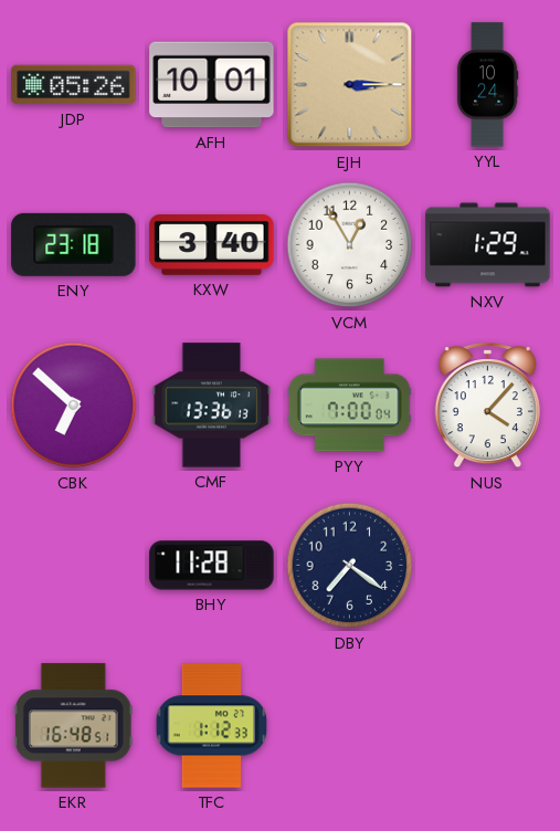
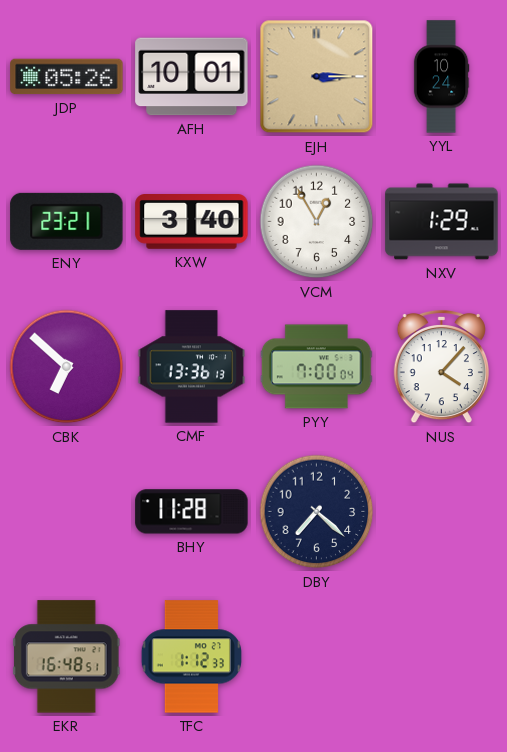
ENY: 23:18 -> 23:21
DBY: 7:21 -> 7:22
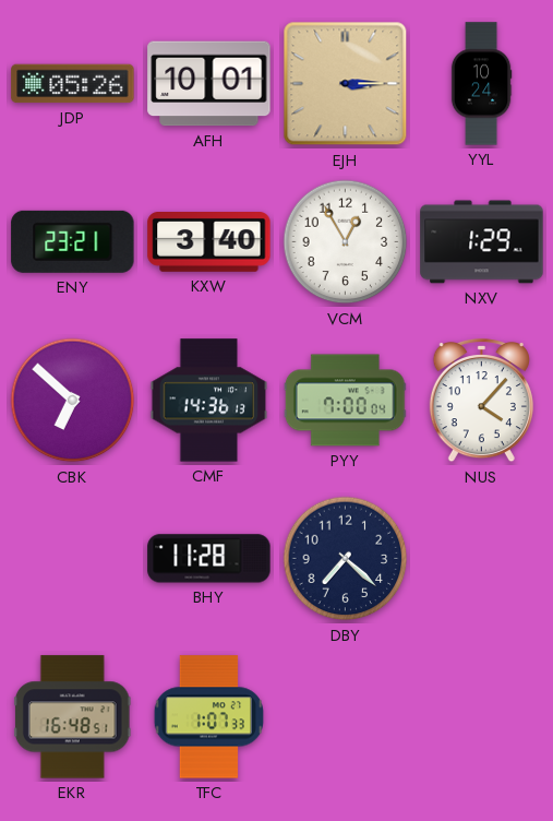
CMF: 13:36 -> 14:36
TFC: 1:12 -> 1:07
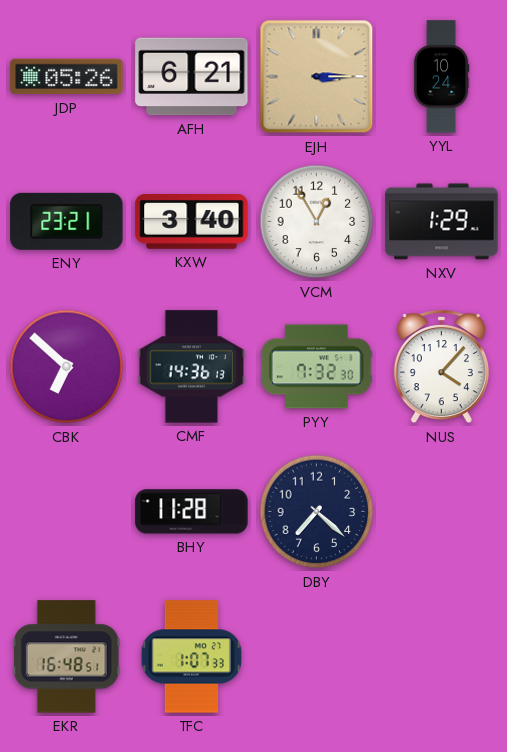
AFH: 10:01 -> 6:21
PYY: 7:00 -> 7:32
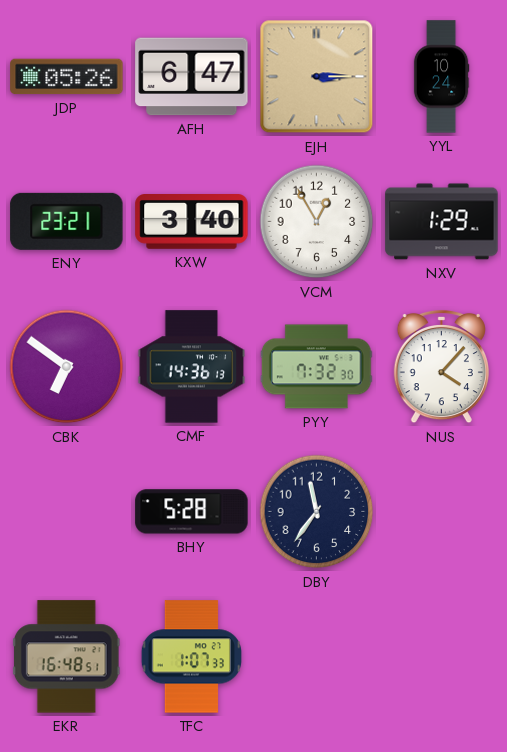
AFH: 6:21 -> 6:47
CBK: 6:52 -> 6:51
BHY: 11:28 -> 5:28
DBY: 7:22 -> 11:36
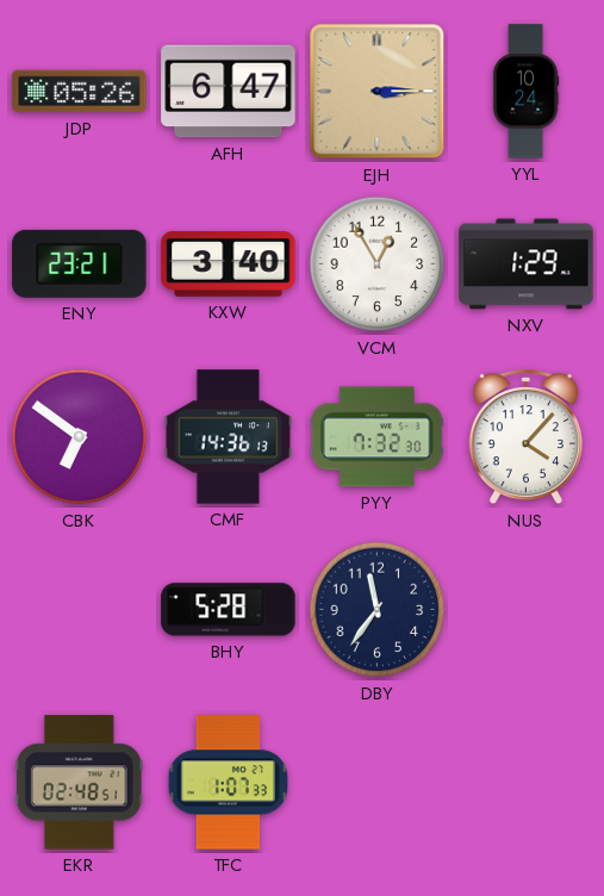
EKR: 16:48 -> 02:48
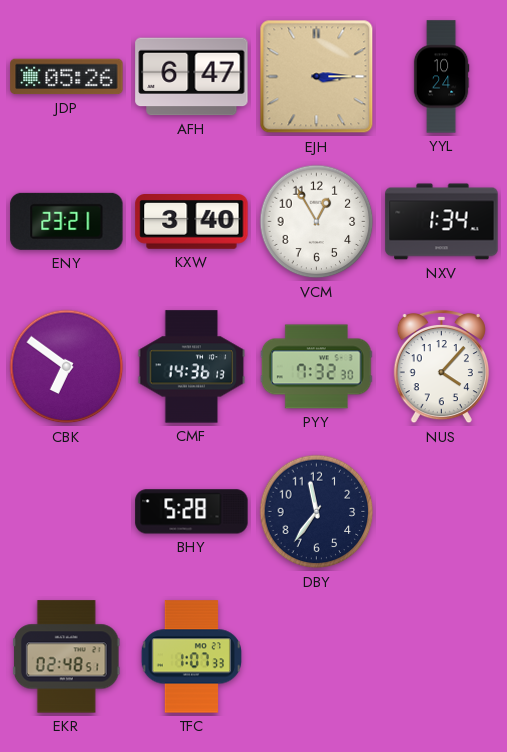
NXV: 1:29 -> 1:34
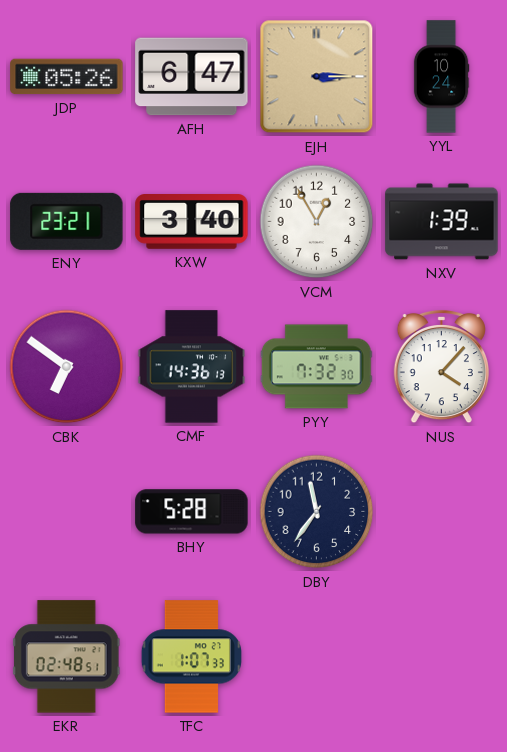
NXV: 1:34 -> 1:39
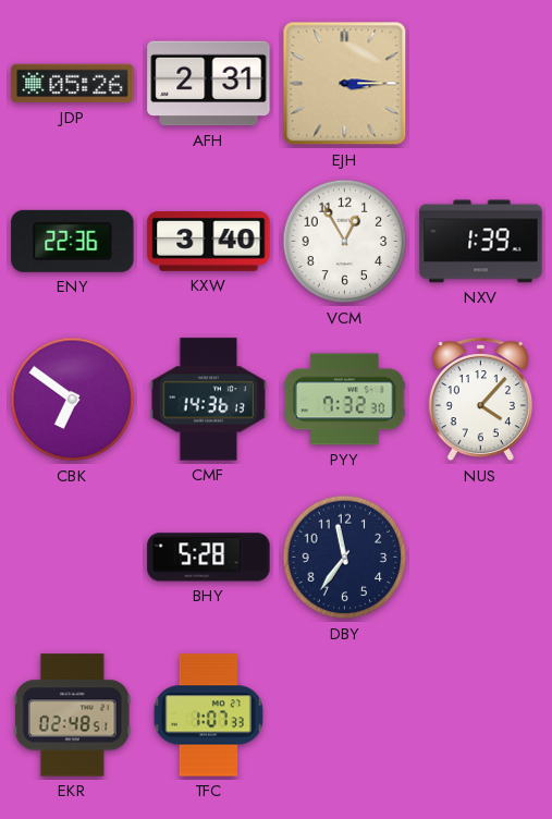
AFH: 6:47 -> 2:31
YYL: 10:24 -> none
ENY: 23:21 -> 22:36
